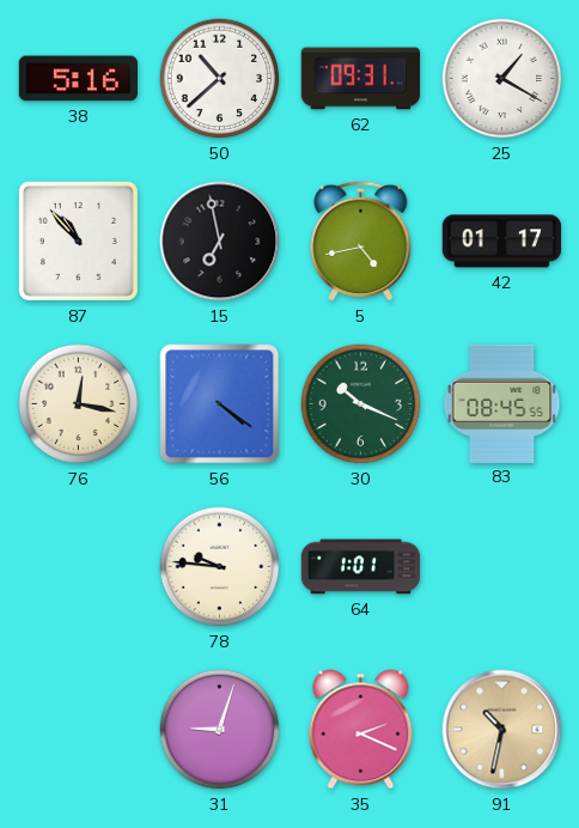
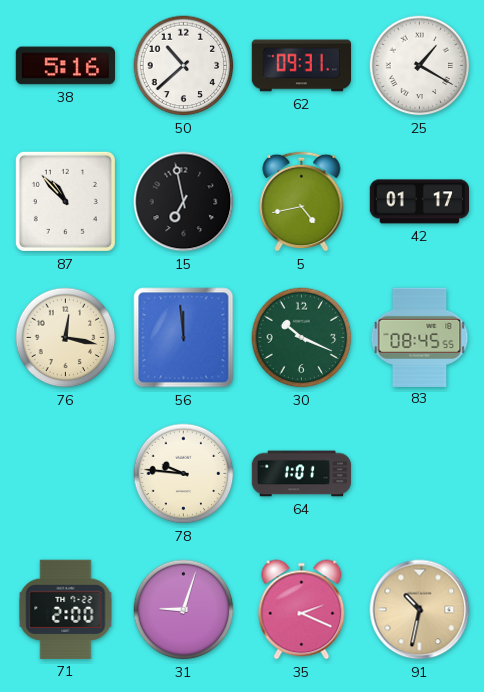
56: 4:21 -> 11:59
71: none -> 2:00
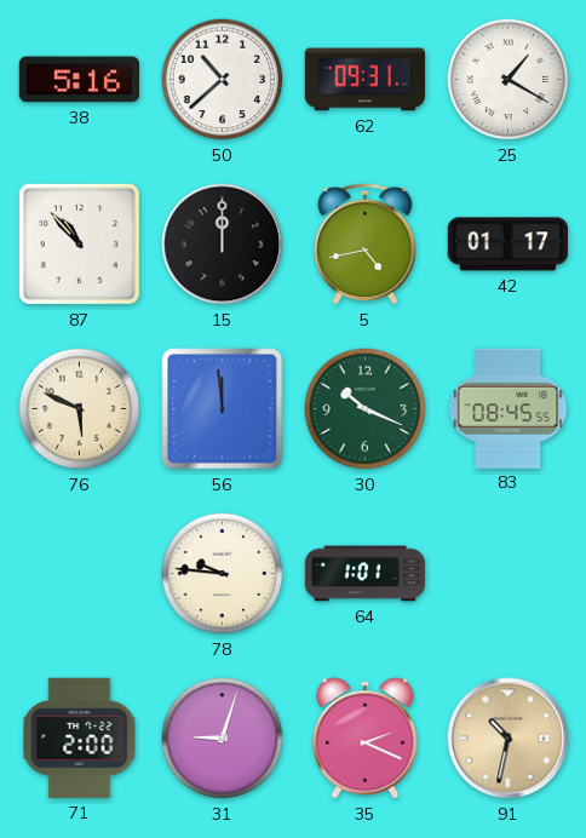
15: 6:58 -> 12:00
76: 12:17 -> 5:49
